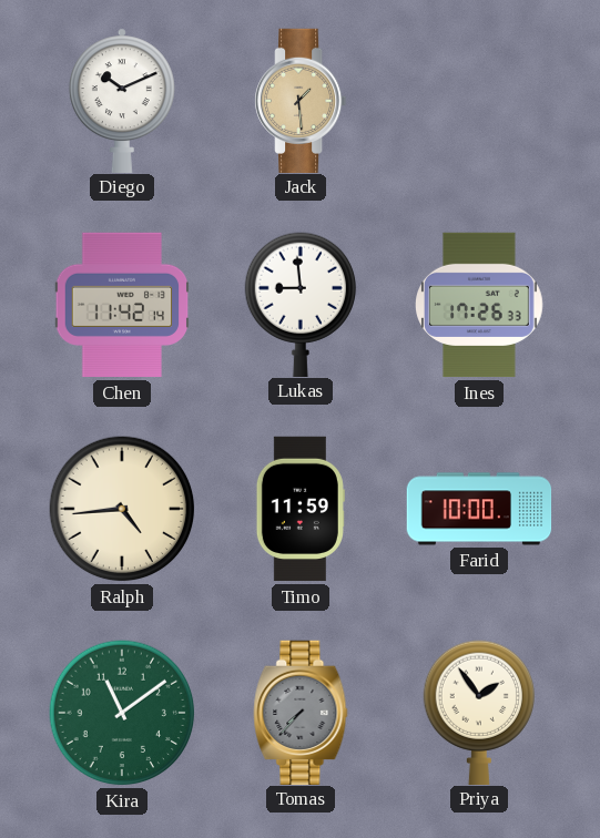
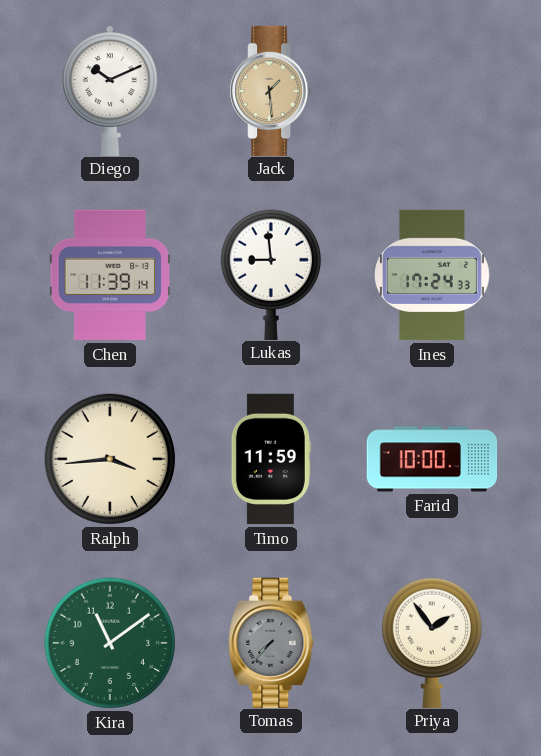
Chen: 11:42 -> 11:39
Ines: 17:26 -> 17:24
Ralph: 4:44 -> 3:44
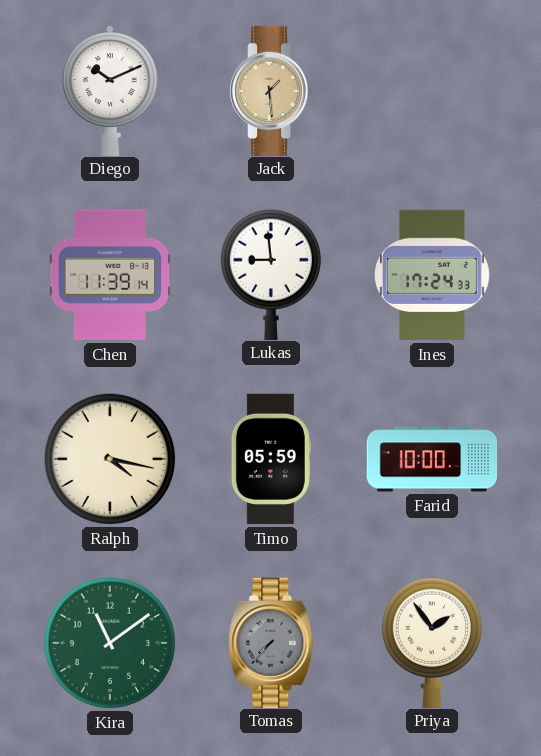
Ralph: 3:44 -> 4:17
Timo: 11:59 -> 05:59
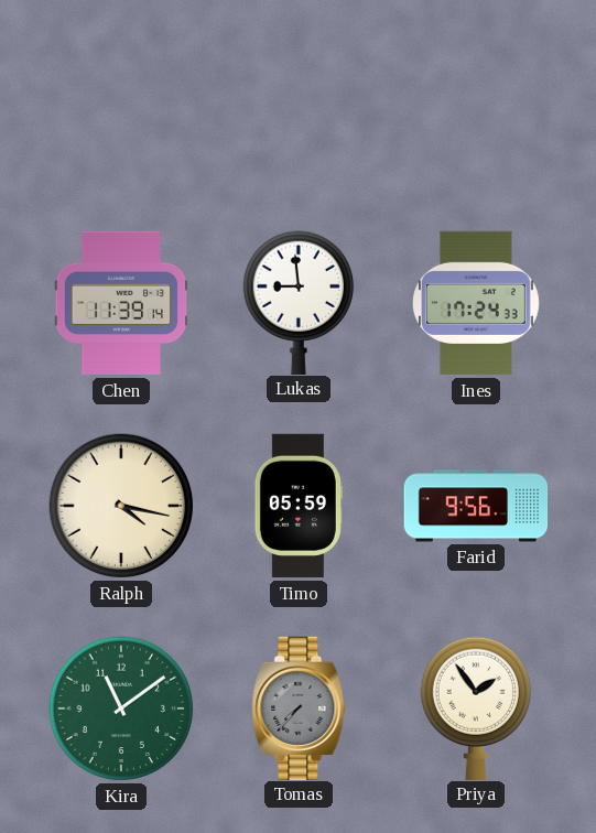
Diego: 10:11 -> none
Jack: 1:29 -> none
Farid: 10:00 -> 9:56
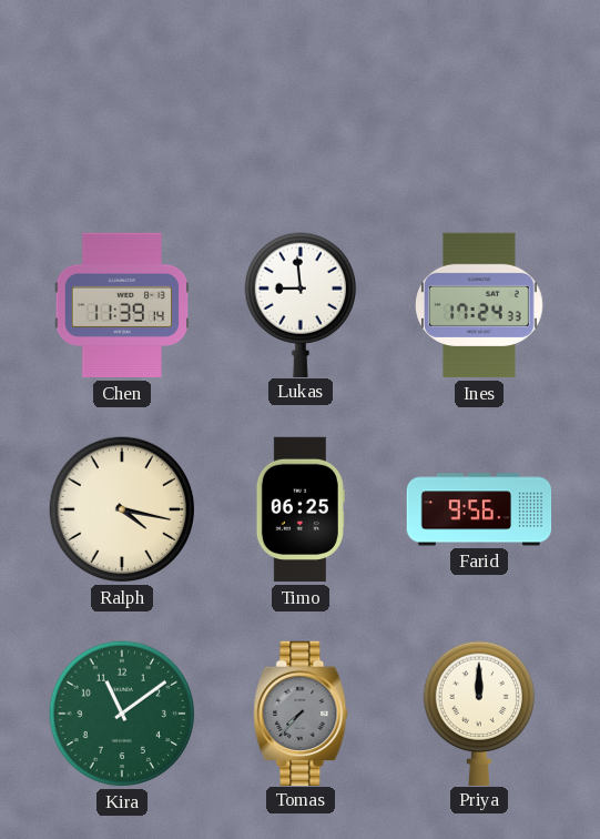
Timo: 05:59 -> 06:25
Priya: 1:54 -> 12:00
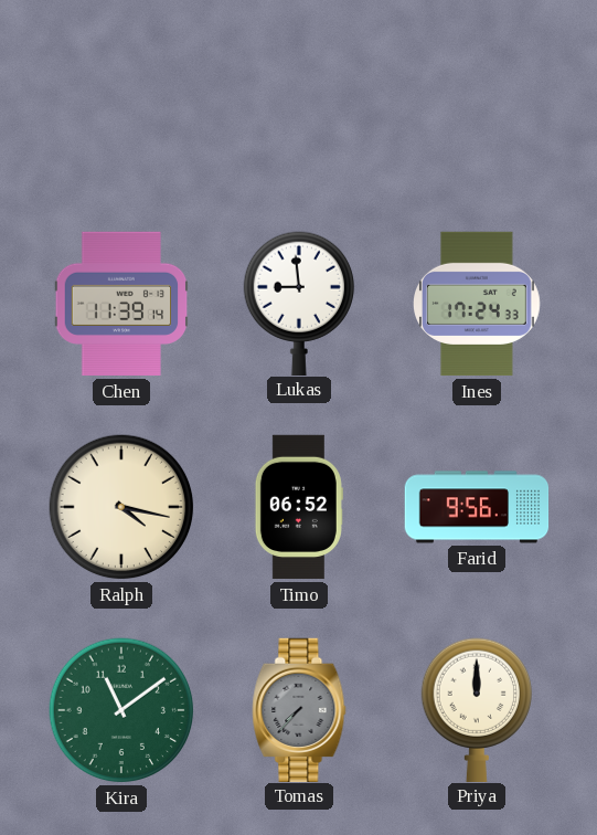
Timo: 06:25 -> 06:52
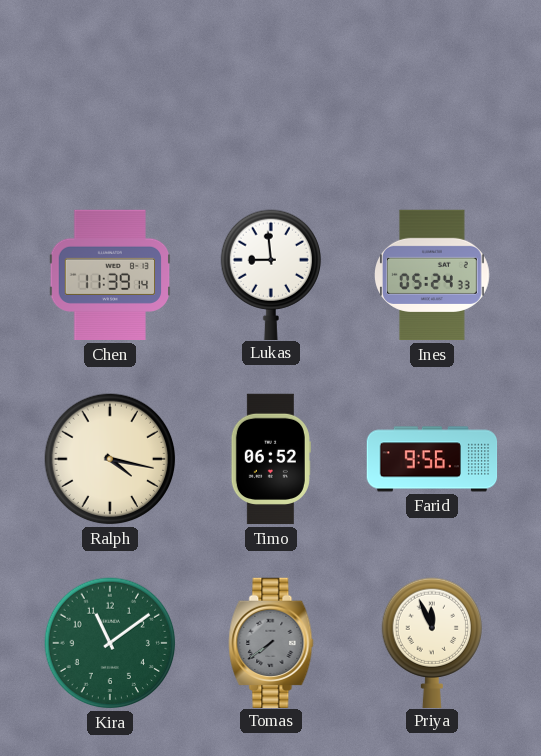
Ines: 17:24 -> 05:24
Tomas: 7:37 -> 7:39
Priya: 12:00 -> 11:56
